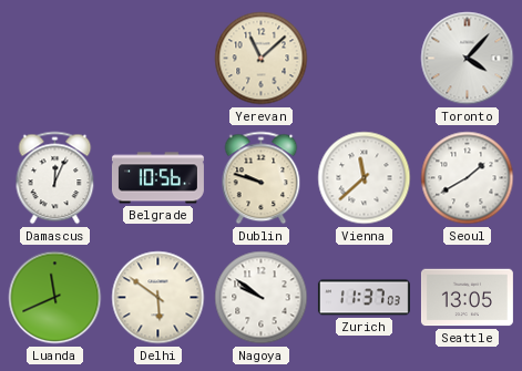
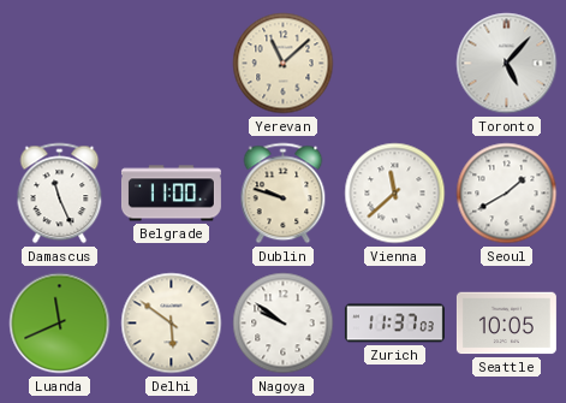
Toronto: 4:07 -> 5:07
Damascus: 12:04 -> 11:26
Belgrade: 10:56 -> 11:00
Seattle: 13:05 -> 10:05
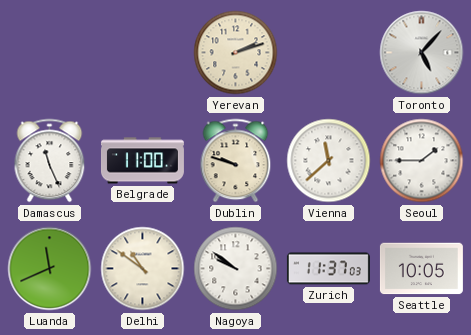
Yerevan: 11:08 -> 2:12
Seoul: 1:40 -> 1:45
Delhi: 5:51 -> 10:51
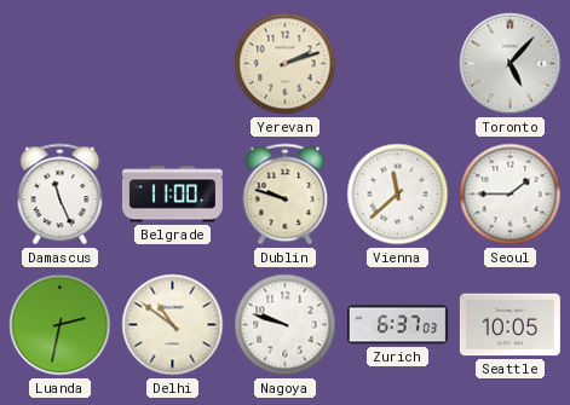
Luanda: 11:41 -> 2:32
Nagoya: 9:51 -> 9:48
Zurich: 11:37 -> 6:37
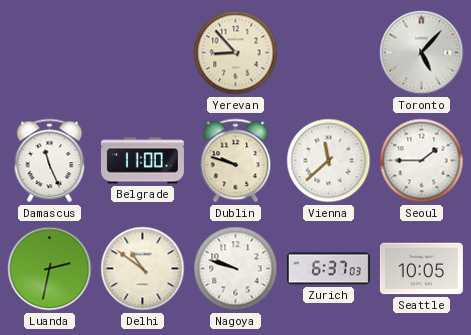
Yerevan: 2:12 -> 8:53
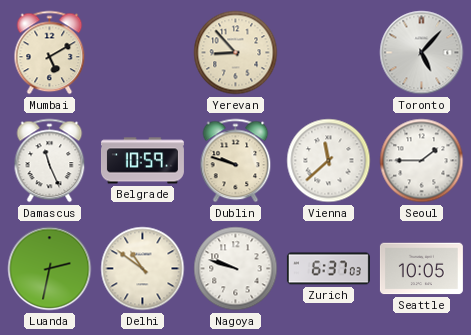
Mumbai: none -> 5:10
Belgrade: 11:00 -> 10:59
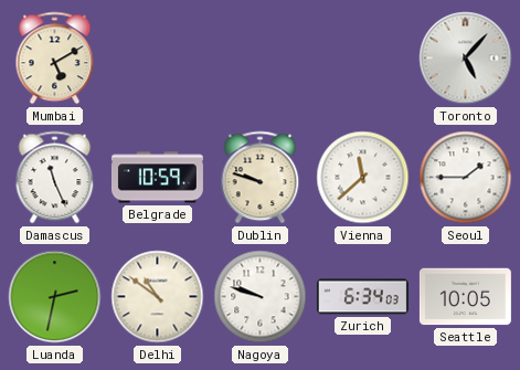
Yerevan: 8:53 -> none
Zurich: 6:37 -> 6:34
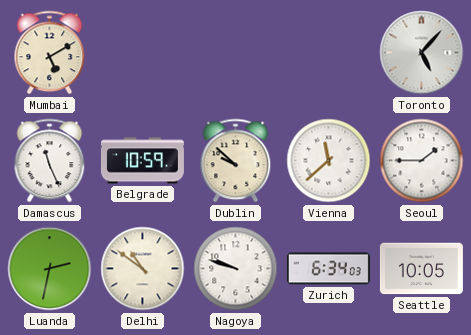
Dublin: 9:48 -> 9:52
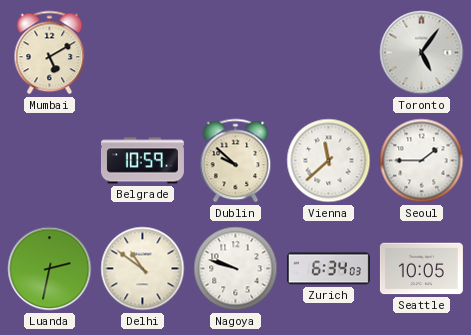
Toronto: 5:07 -> 5:06
Damascus: 11:26 -> none
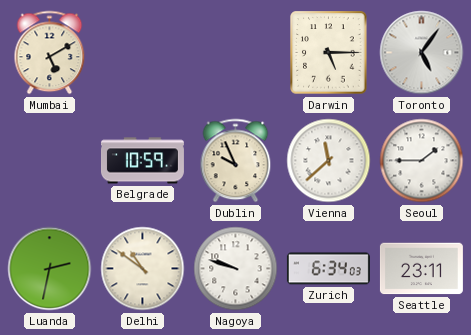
Darwin: none -> 5:15
Dublin: 9:52 -> 9:56
Seattle: 10:05 -> 23:11
